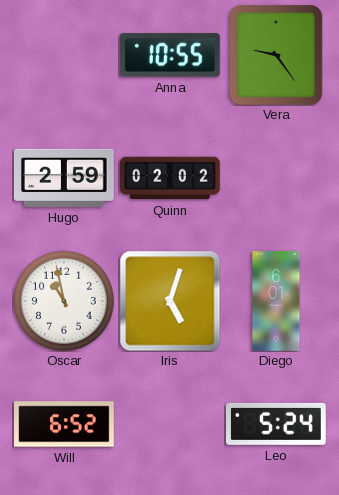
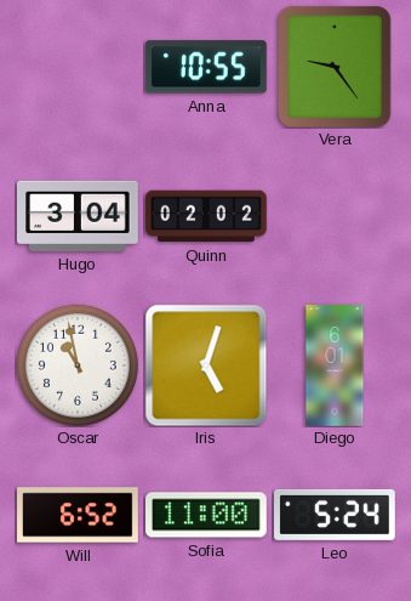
Hugo: 2:59 -> 3:04
Sofia: none -> 11:00
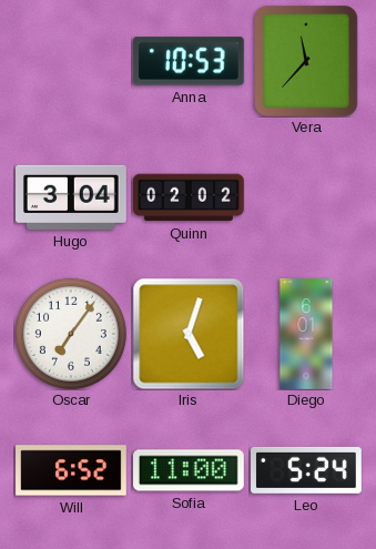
Anna: 10:55 -> 10:53
Vera: 9:24 -> 11:37
Oscar: 10:58 -> 7:06
